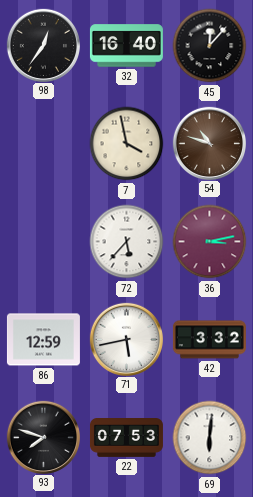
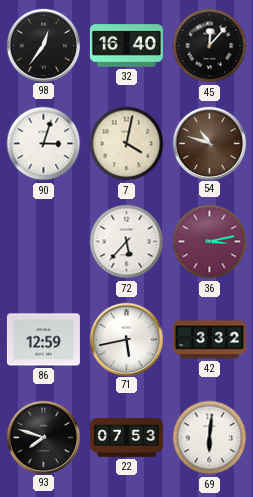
90: none -> 3:03
7: 3:58 -> 4:02
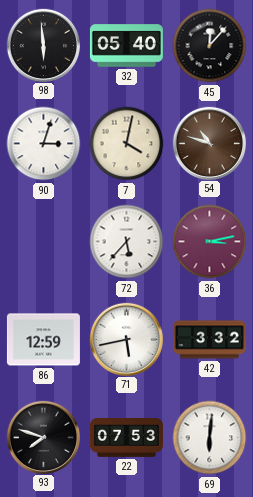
98: 12:36 -> 5:59
32: 16:40 -> 05:40
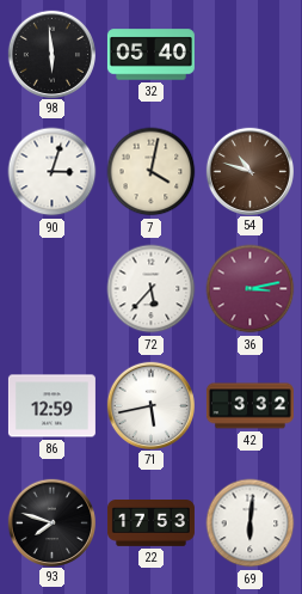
45: 12:07 -> none
22: 07:53 -> 17:53
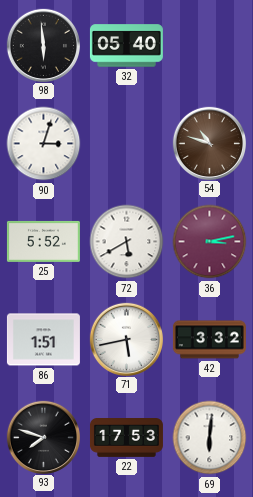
7: 4:02 -> none
25: none -> 5:52
72: 5:37 -> 5:40
86: 12:59 -> 1:51
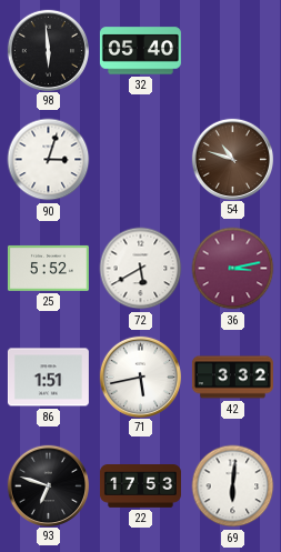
93: 7:48 -> 6:48
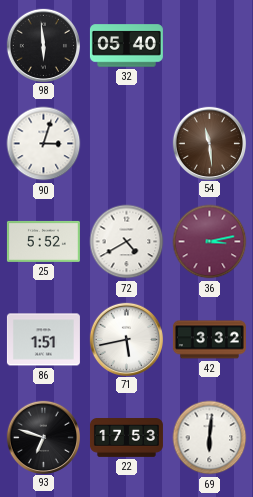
54: 10:48 -> 11:29
72: 5:40 -> 4:40
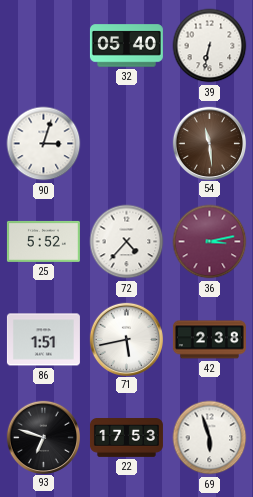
98: 5:59 -> none
39: none -> 6:32
72: 4:40 -> 4:37
42: 3:32 -> 2:38
69: 6:01 -> 5:57
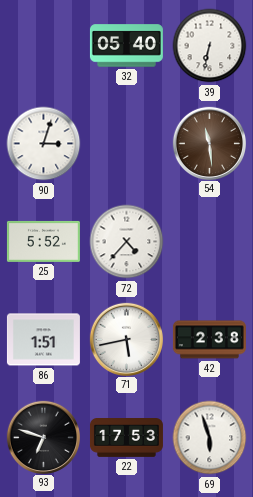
36: 3:13 -> none
